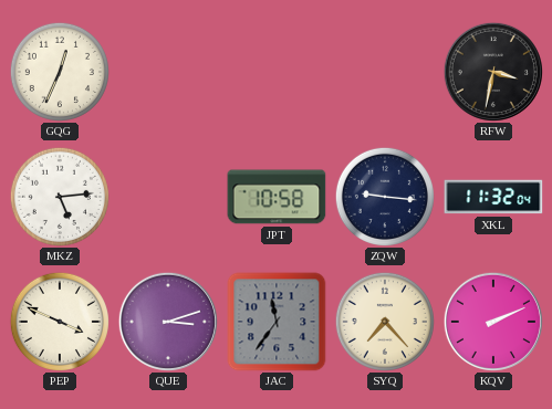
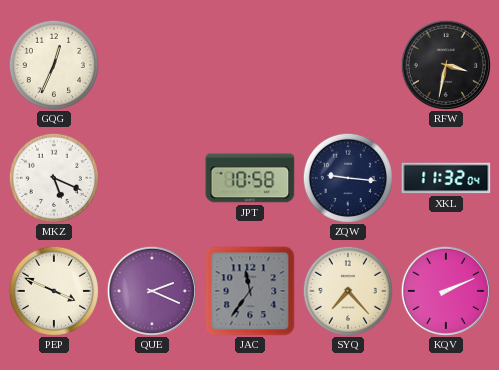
MKZ: 5:14 -> 5:19
QUE: 3:12 -> 2:19
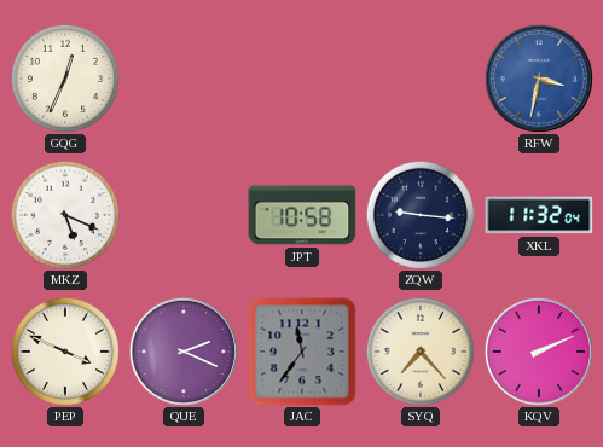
RFW dial: black -> blue
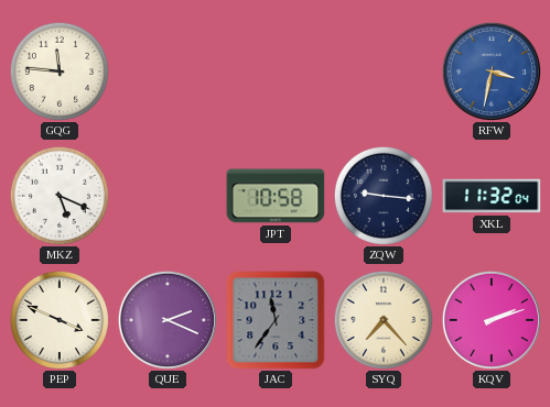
GQG: 12:34 -> 11:46
KQV: 2:11 -> 2:12
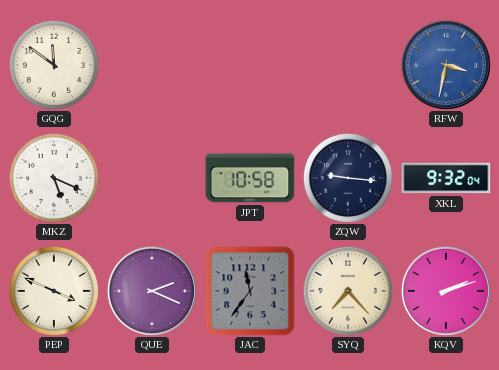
GQG: 11:46 -> 11:51
XKL: 11:32 -> 9:32
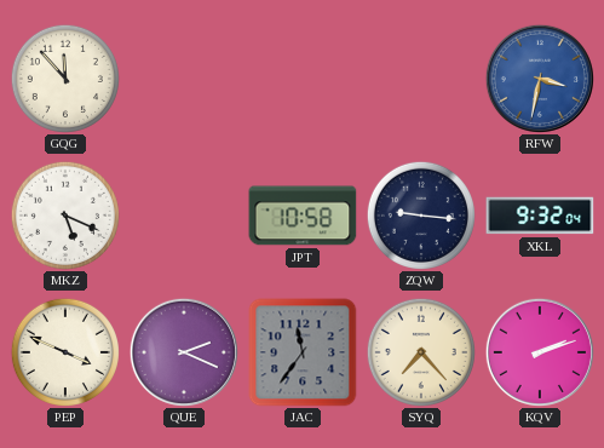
GQG: 11:51 -> 11:53
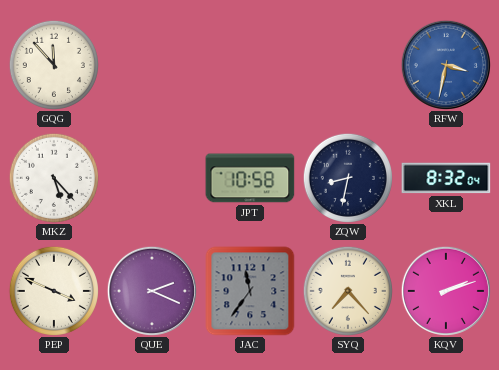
MKZ: 5:19 -> 5:23
ZQW: 9:16 -> 8:32
XKL: 9:32 -> 8:32
